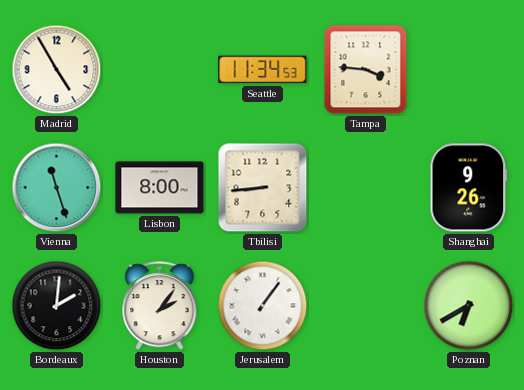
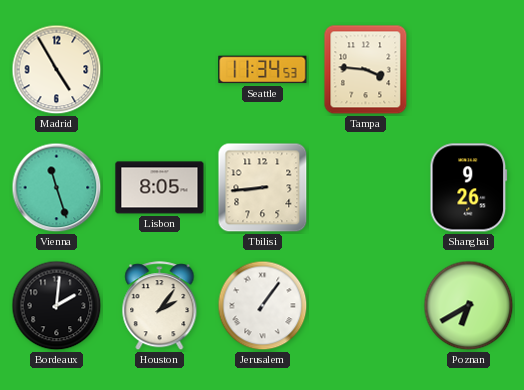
Lisbon: 8:00 -> 8:05
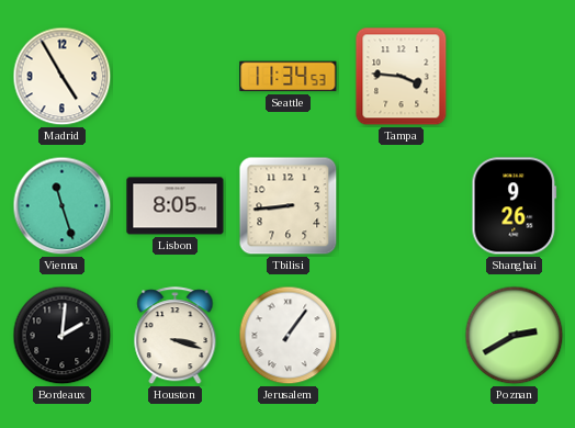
Houston: 2:06 -> 3:18
Poznan: 6:40 -> 2:40
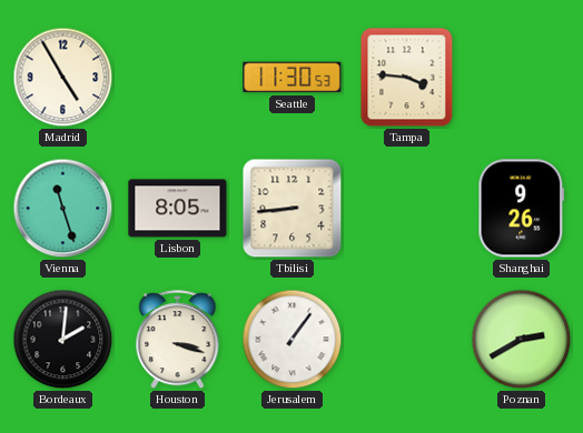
Seattle: 11:34 -> 11:30
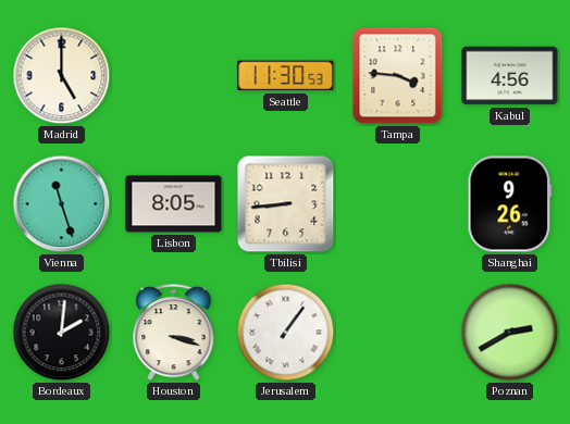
Madrid: 4:55 -> 5:00
Kabul: none -> 4:56
